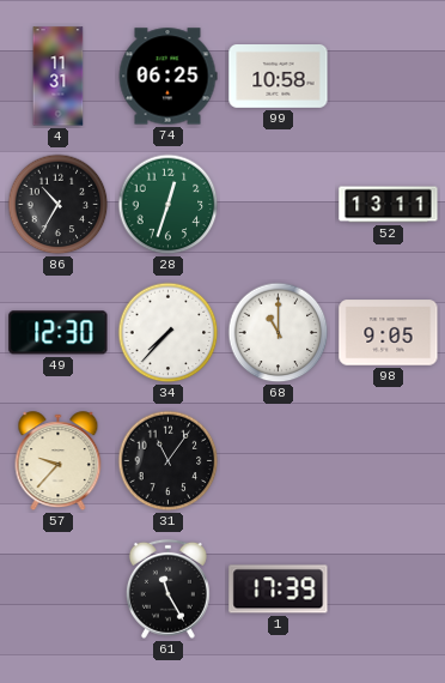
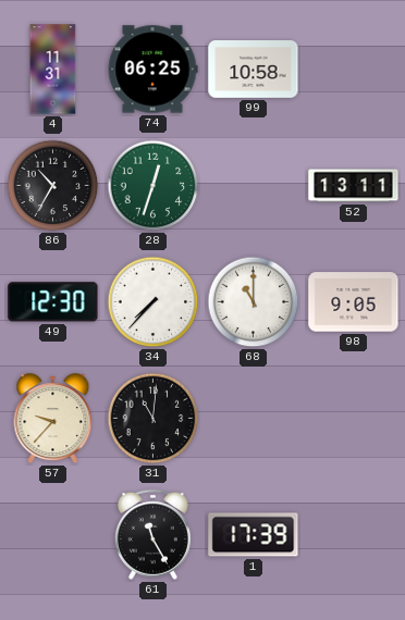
31: 11:06 -> 11:01
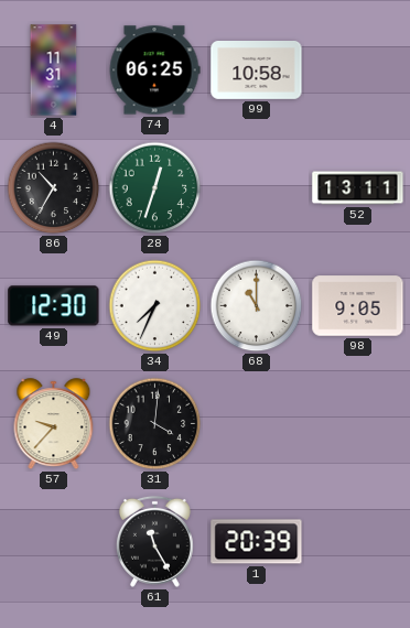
34: 7:37 -> 7:34
31: 11:01 -> 4:01
1: 17:39 -> 20:39
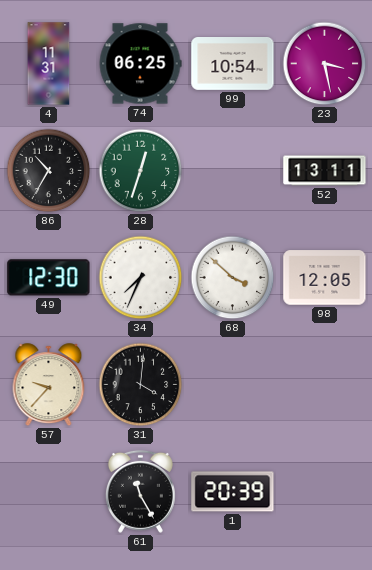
99: 10:58 -> 10:54
23: none -> 3:28
68: 11:00 -> 3:52
98: 9:05 -> 12:05
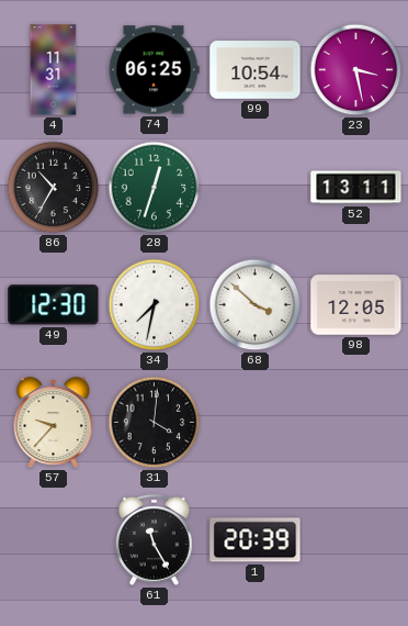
34: 7:34 -> 7:32
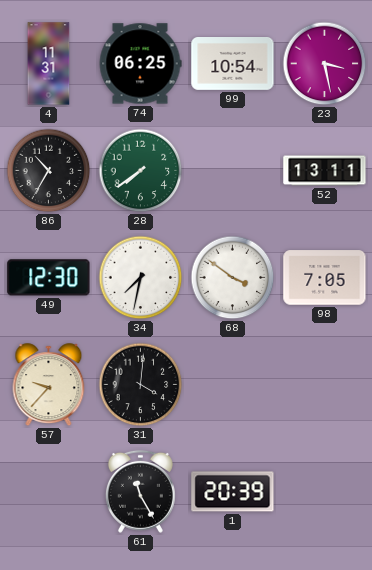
28: 12:33 -> 7:39
68: 3:52 -> 3:51
98: 12:05 -> 7:05
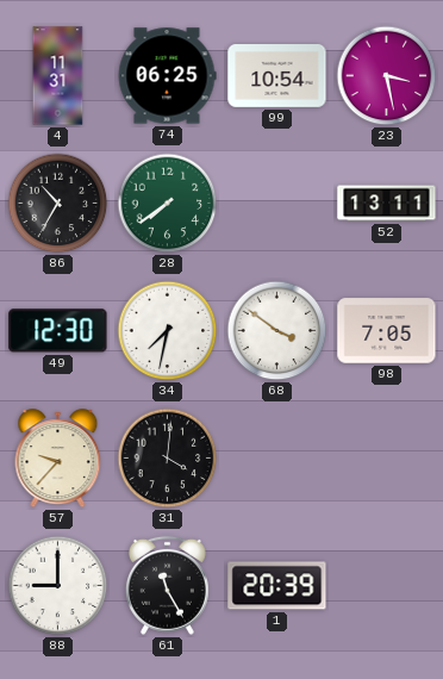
88: none -> 9:00
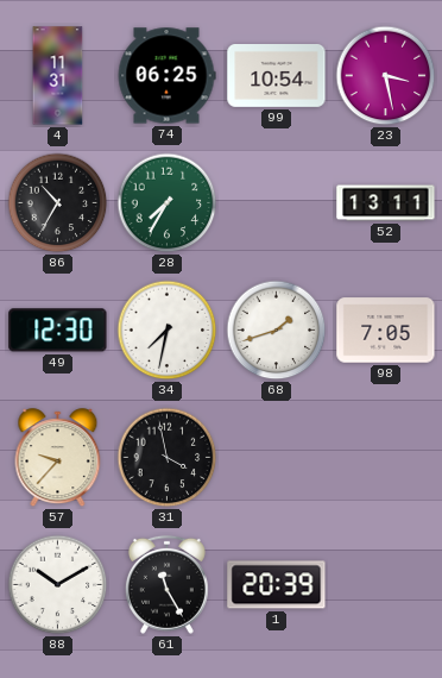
28: 7:39 -> 7:35
68: 3:51 -> 1:42
31: 4:01 -> 3:58
88: 9:00 -> 10:10
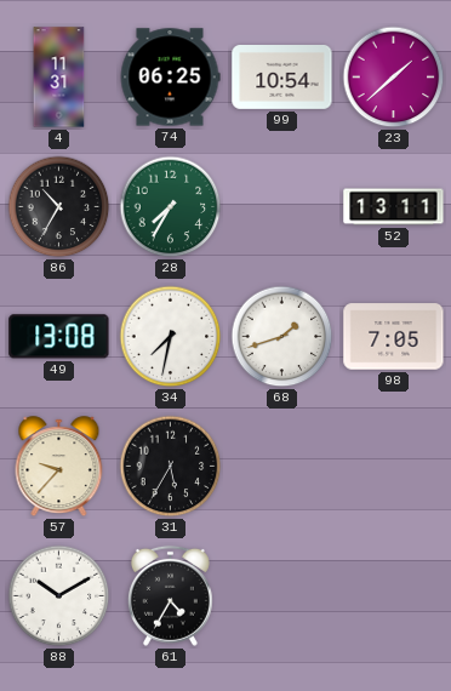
23: 3:28 -> 1:38
49: 12:30 -> 13:08
31: 3:58 -> 5:35
61: 11:25 -> 4:35
1: 20:39 -> none
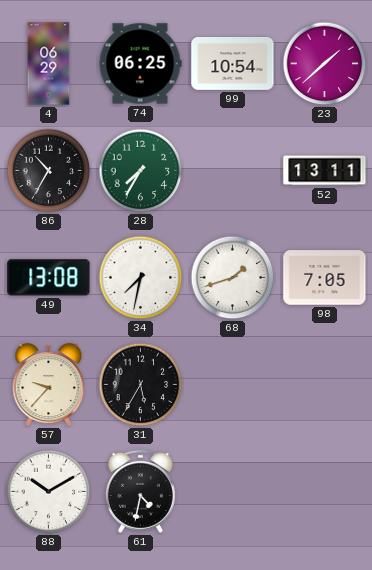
4: 11:31 -> 06:29
61: 4:35 -> 4:32
